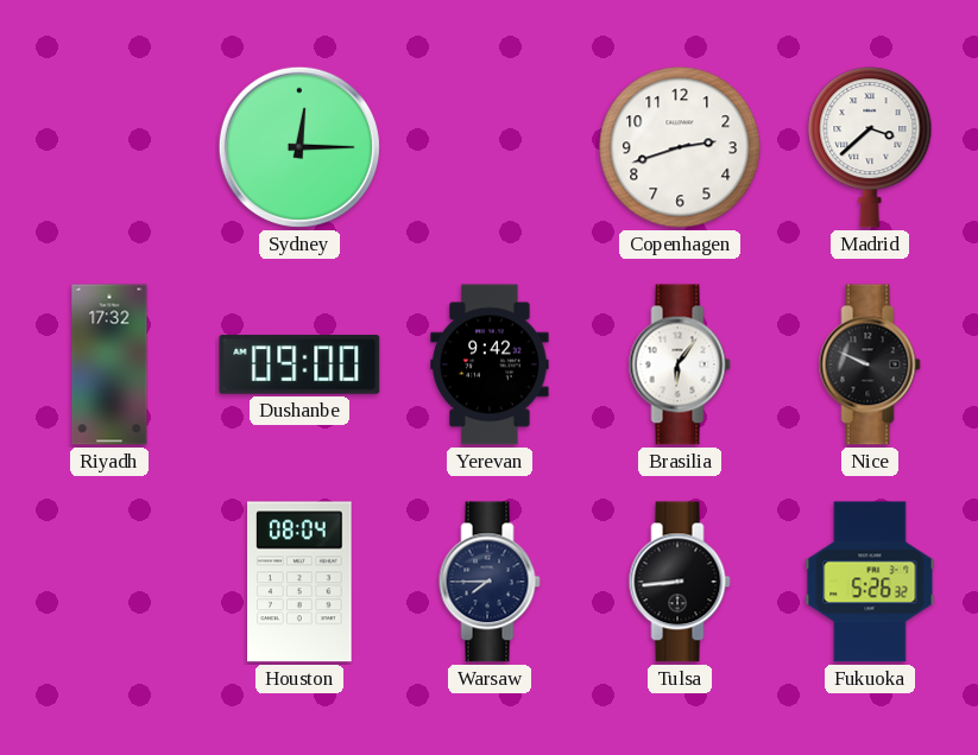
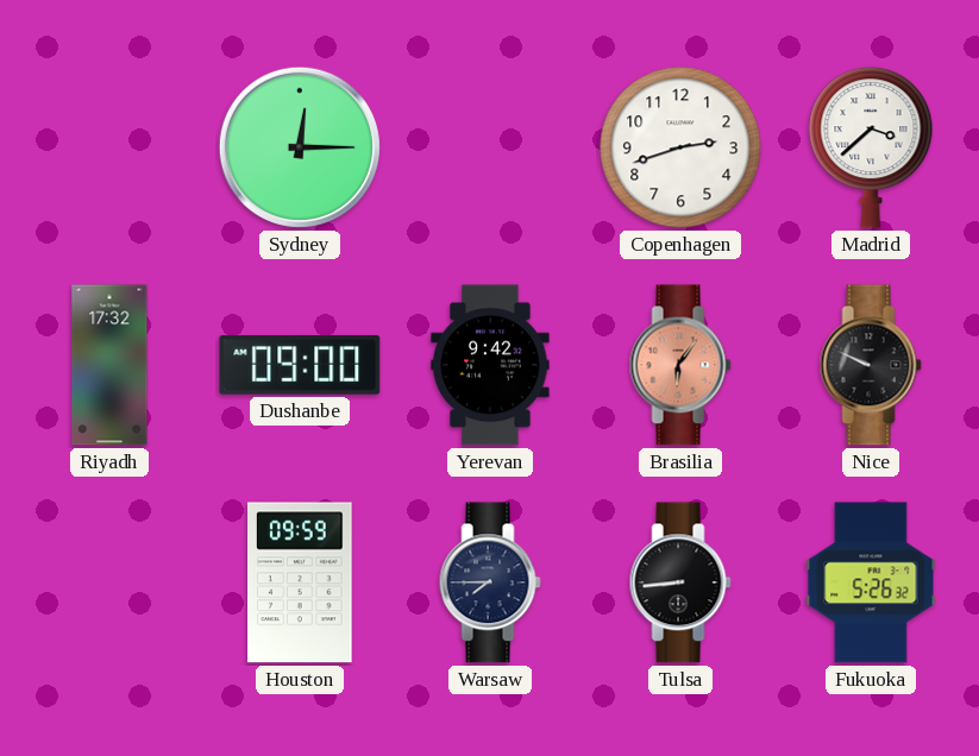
Brasilia dial: white -> salmon
Houston: 08:04 -> 09:59
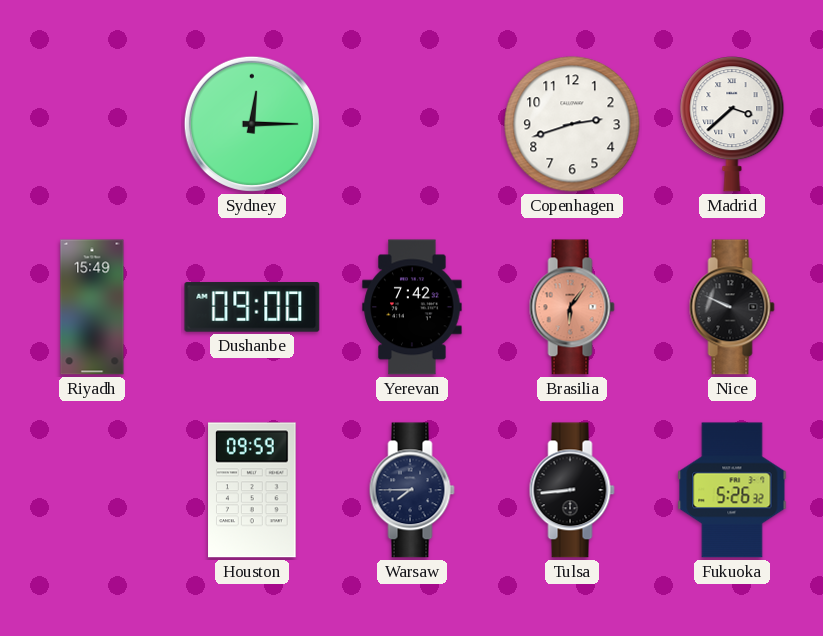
Riyadh: 17:32 -> 15:49
Yerevan: 9:42 -> 7:42
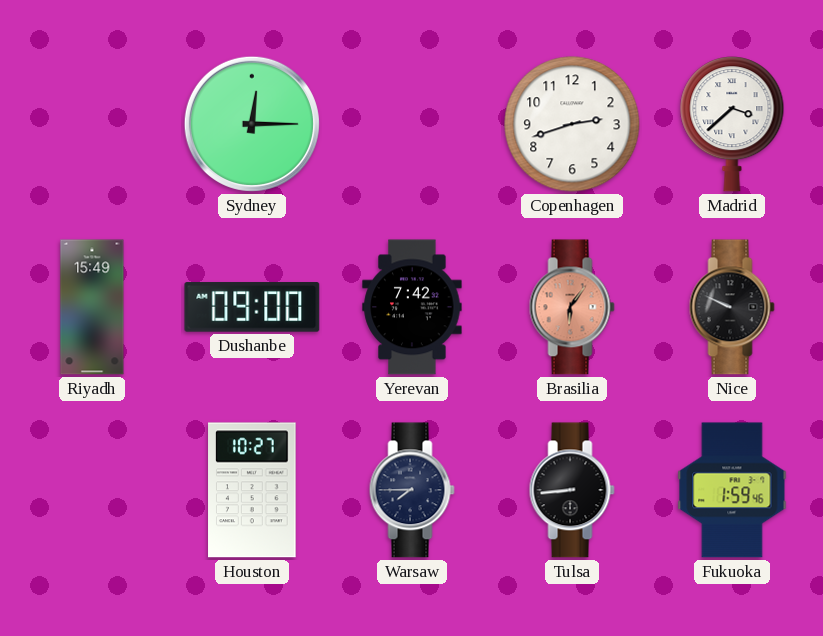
Houston: 09:59 -> 10:27
Fukuoka: 5:26 -> 1:59
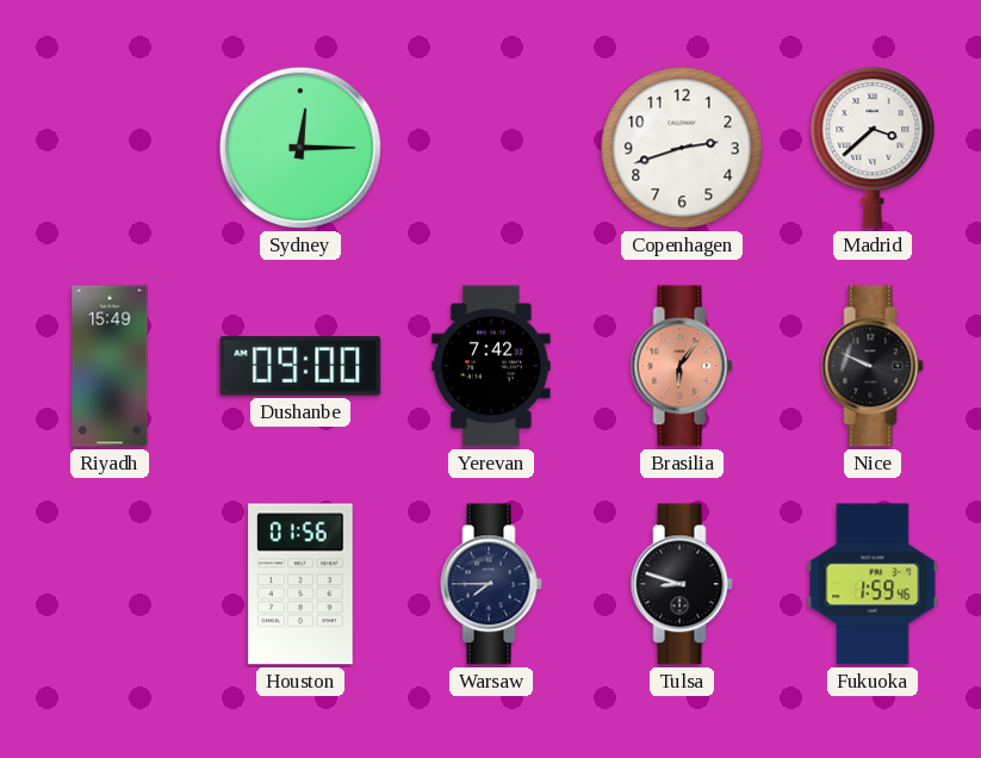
Houston: 10:27 -> 01:56
Tulsa: 8:44 -> 8:48
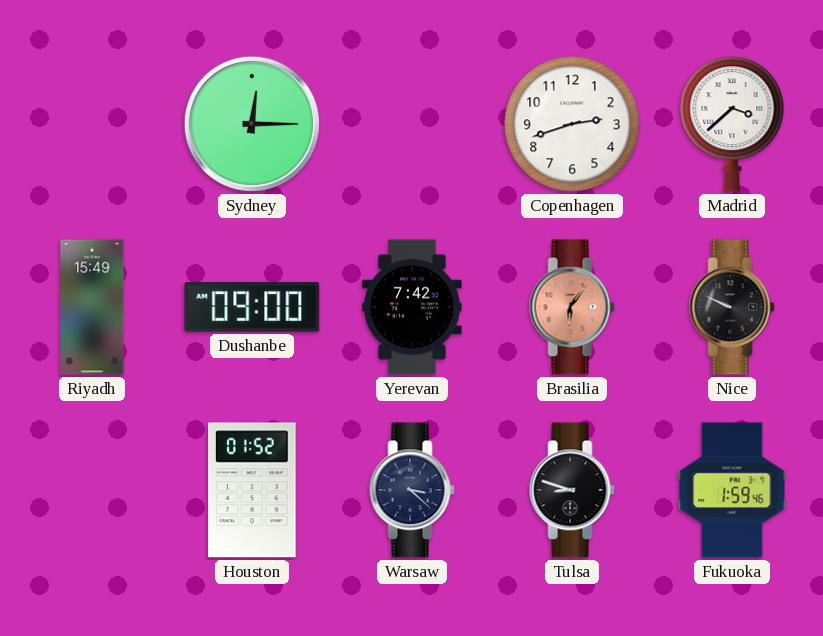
Houston: 01:56 -> 01:52
Warsaw: 7:45 -> 3:22
